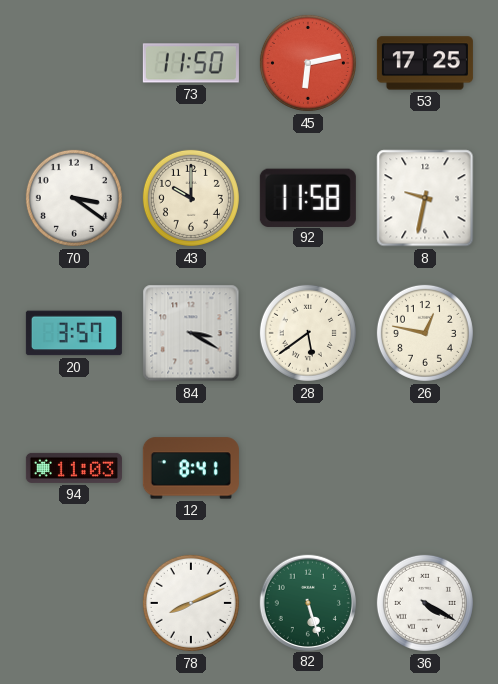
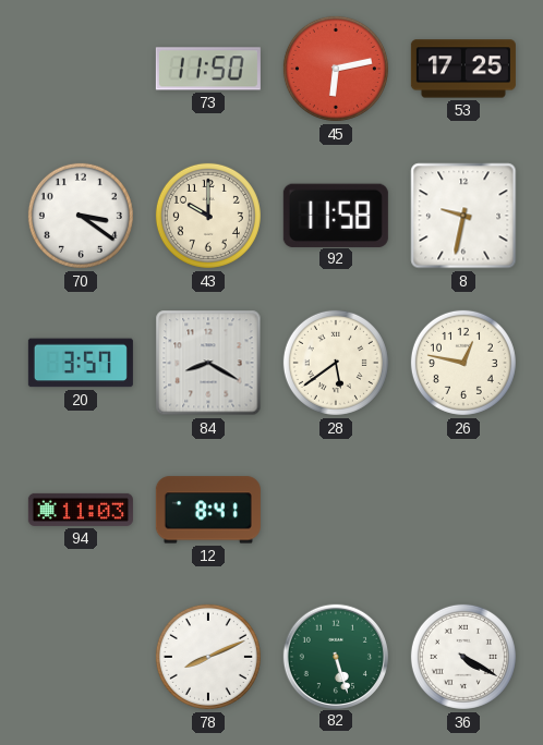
84: 3:20 -> 8:20
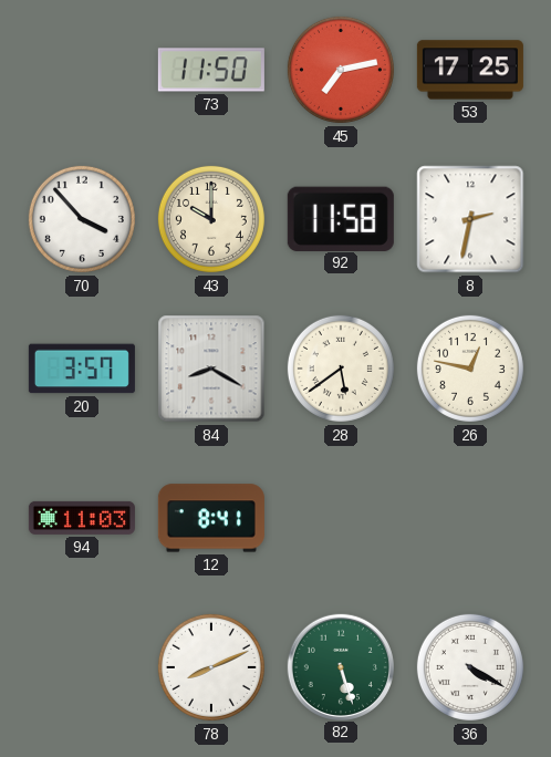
45: 6:13 -> 7:13
70: 3:21 -> 3:53
8: 9:32 -> 2:32
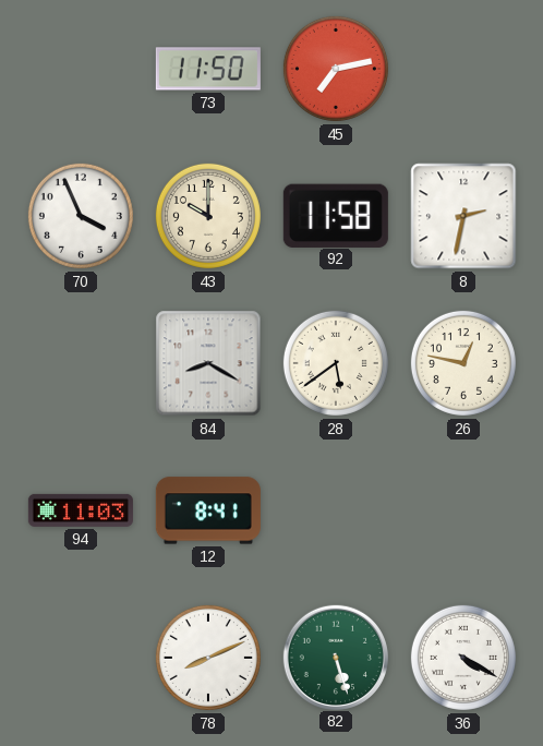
53: 17:25 -> none
70: 3:53 -> 3:56
20: 3:57 -> none
